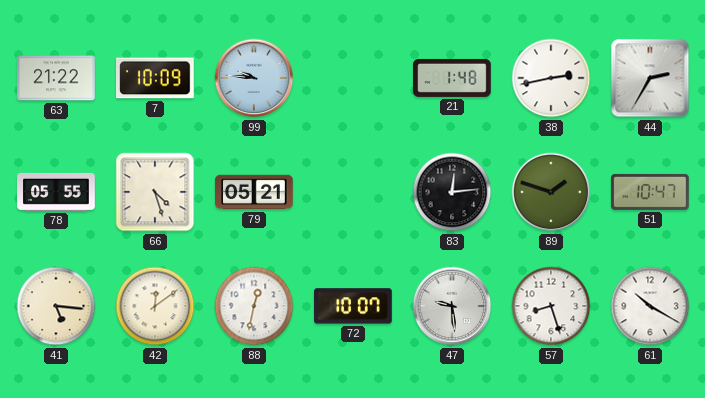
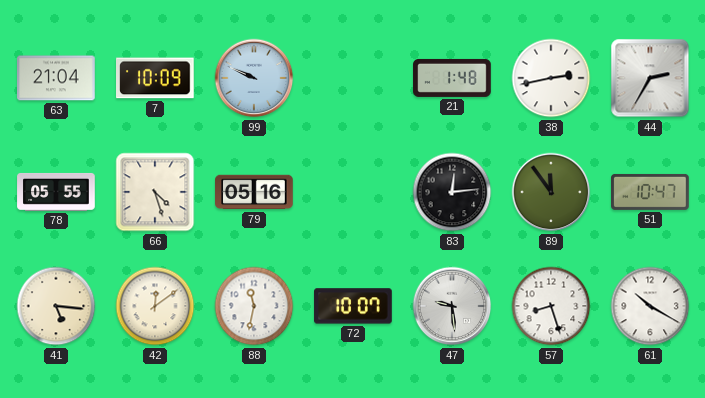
63: 21:22 -> 21:04
99: 9:46 -> 9:49
79: 05:21 -> 05:16
89: 1:48 -> 11:54
88: 12:32 -> 11:32
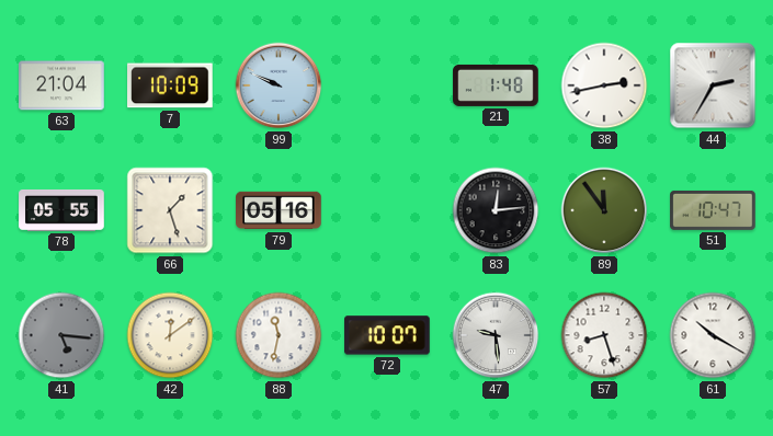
66: 4:27 -> 1:27
41 dial: cream -> grey
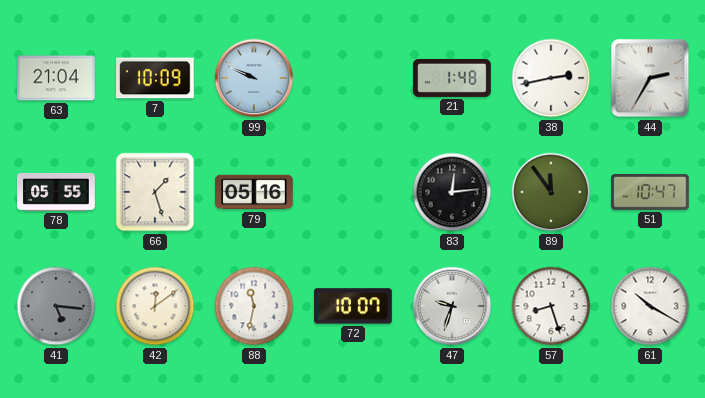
47: 9:29 -> 9:33
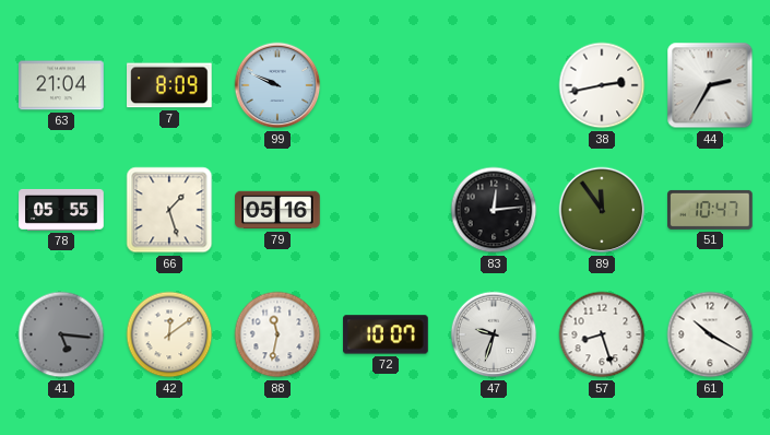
7: 10:09 -> 8:09
21: 1:48 -> none
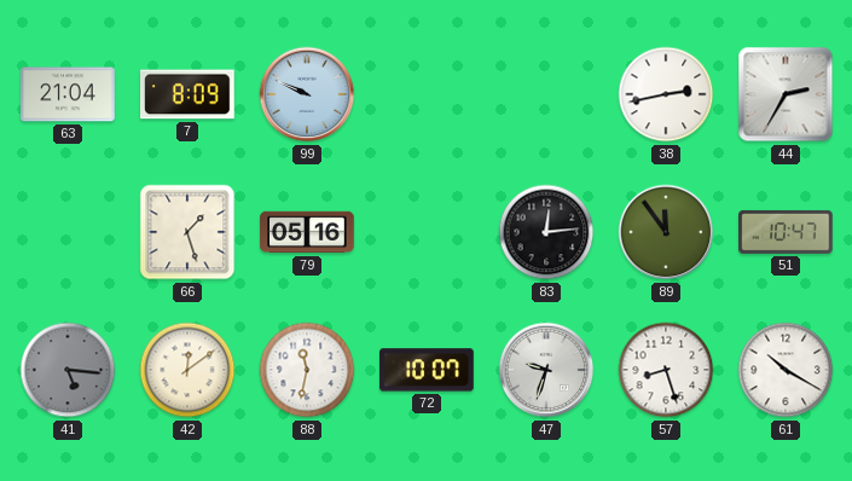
78: 05:55 -> none
